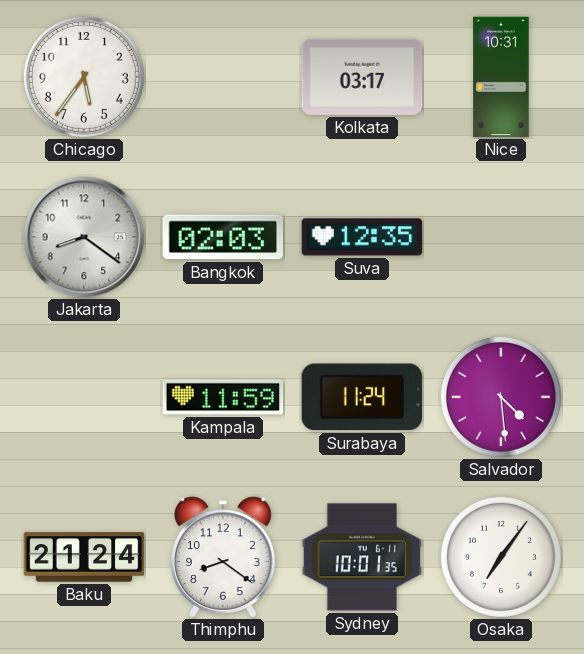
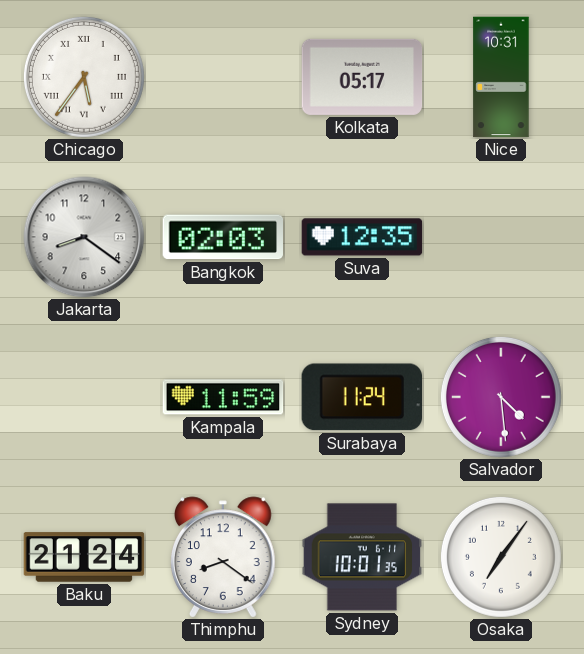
Chicago numerals: Arabic -> Roman
Kolkata: 03:17 -> 05:17
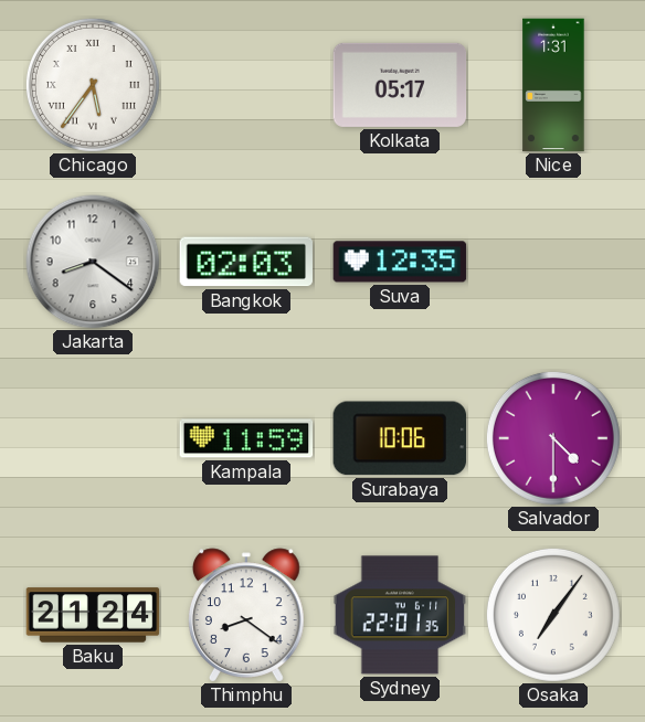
Nice: 10:31 -> 1:31
Surabaya: 11:24 -> 10:06
Salvador: 4:29 -> 4:30
Sydney: 10:01 -> 22:01
